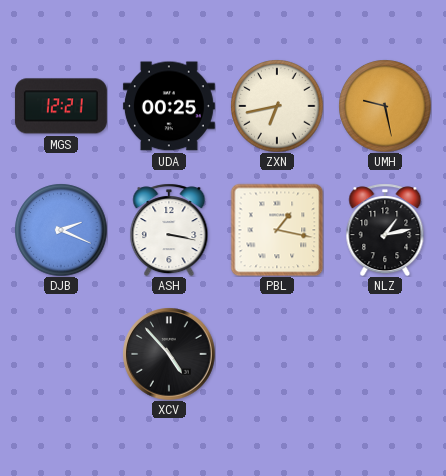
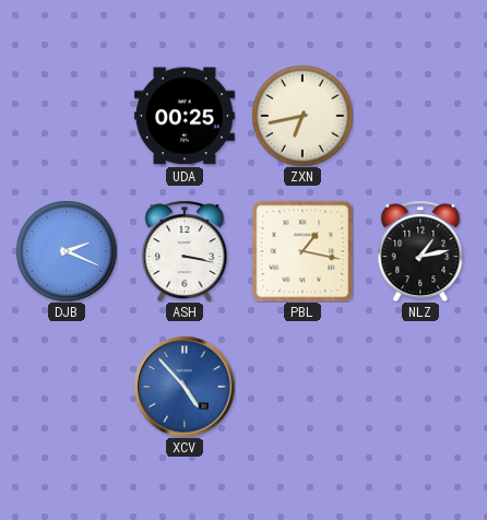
MGS: 12:21 -> none
UMH: 9:28 -> none
XCV dial: black -> blue
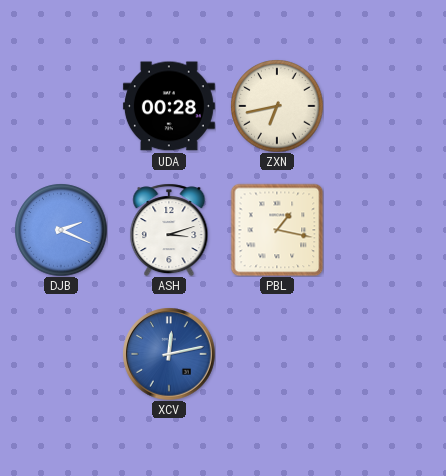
UDA: 00:25 -> 00:28
ASH: 3:17 -> 3:12
NLZ: 1:13 -> none
XCV: 4:53 -> 12:13
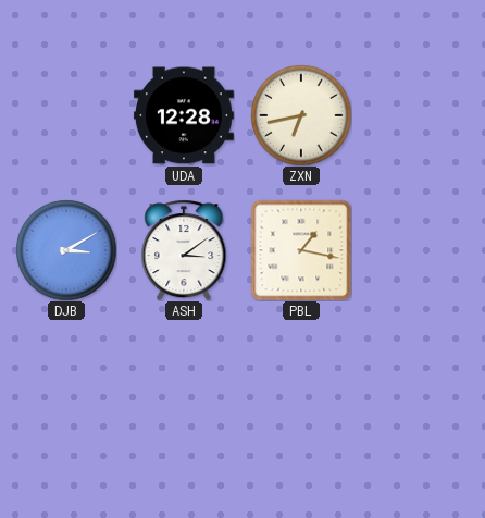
UDA: 00:28 -> 12:28
DJB: 2:19 -> 3:10
ASH: 3:12 -> 3:09
XCV: 12:13 -> none
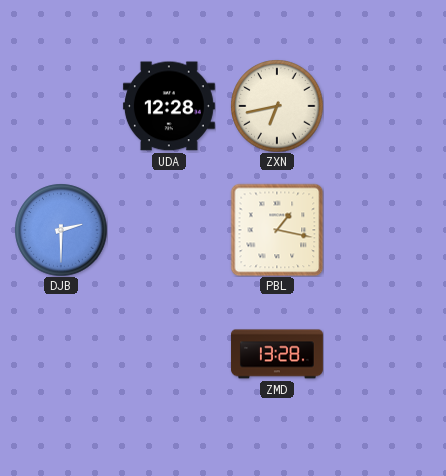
DJB: 3:10 -> 2:30
ASH: 3:09 -> none
ZMD: none -> 13:28
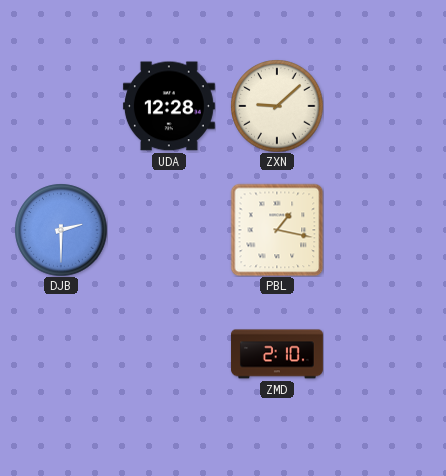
ZXN: 6:43 -> 9:08
ZMD: 13:28 -> 2:10
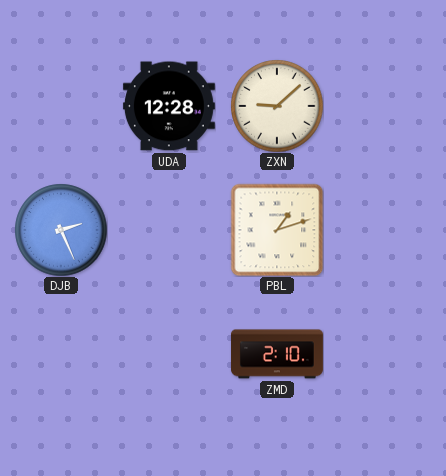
DJB: 2:30 -> 2:26
PBL: 1:17 -> 1:12
